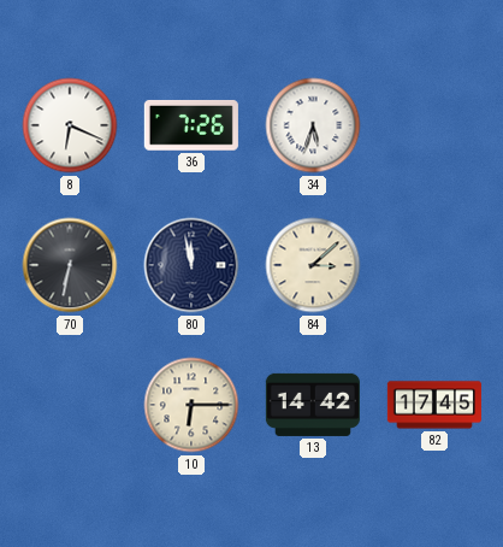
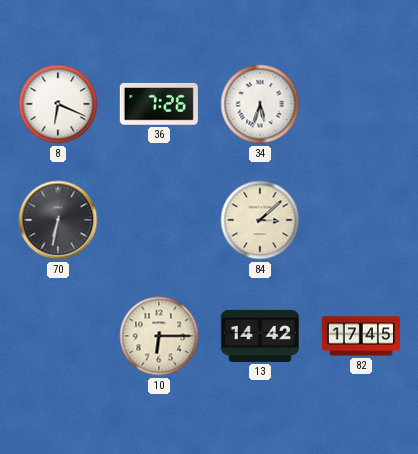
80: 11:58 -> none
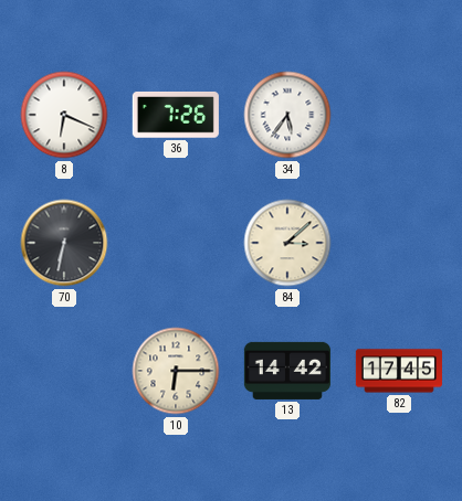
34: 5:33 -> 5:36
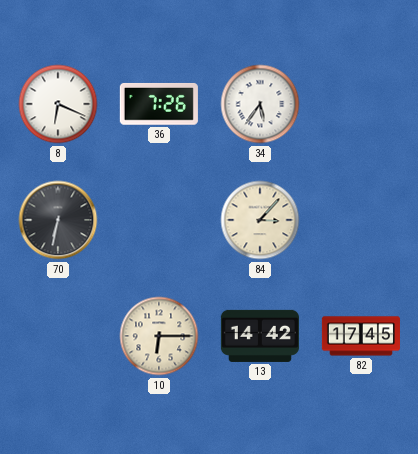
84: 3:08 -> 3:07
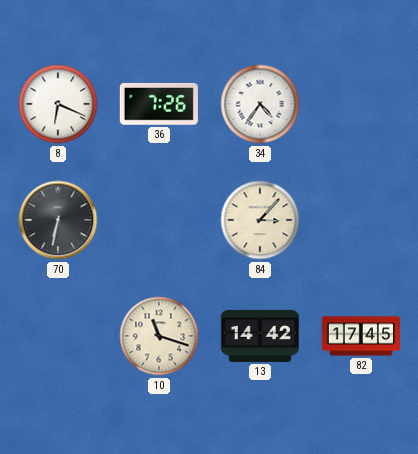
34: 5:36 -> 4:36
10: 6:15 -> 11:18
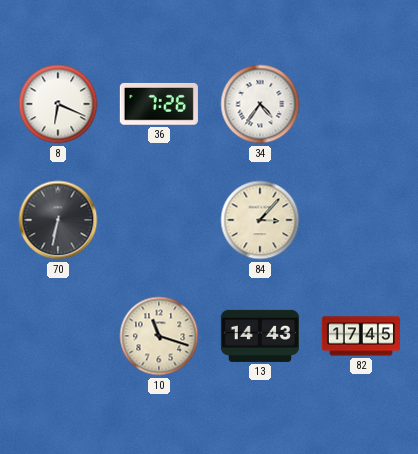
13: 14:42 -> 14:43
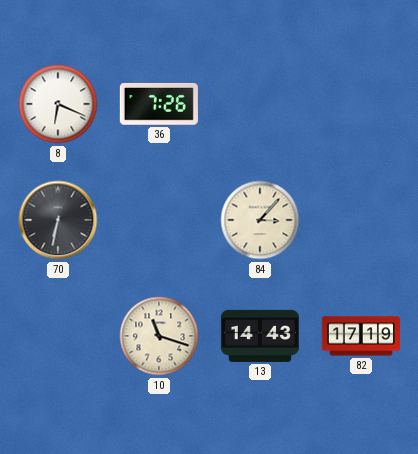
34: 4:36 -> none
82: 17:45 -> 17:19
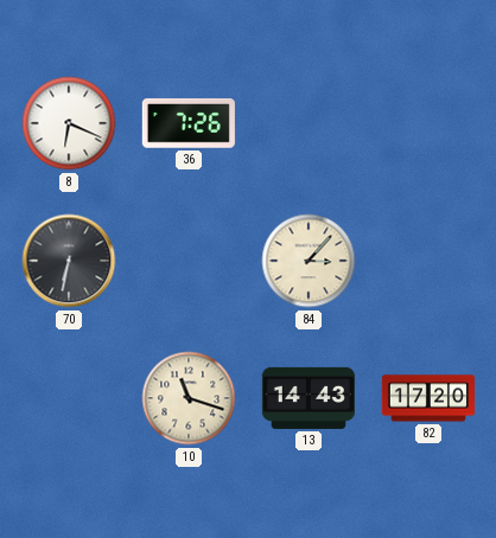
82: 17:19 -> 17:20
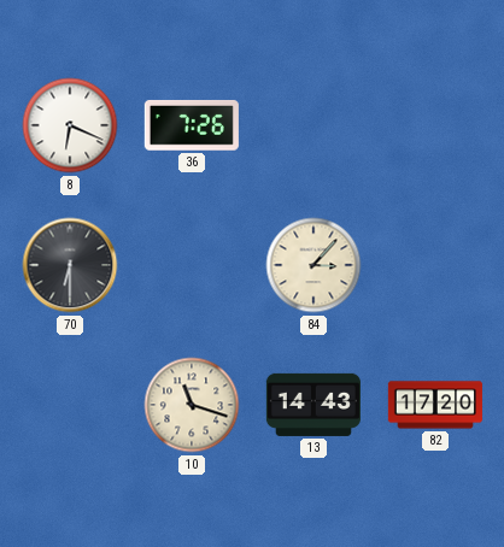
70: 6:32 -> 6:30
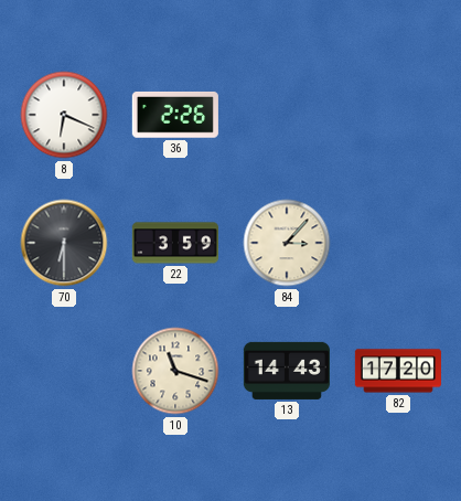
36: 7:26 -> 2:26
22: none -> 3:59
